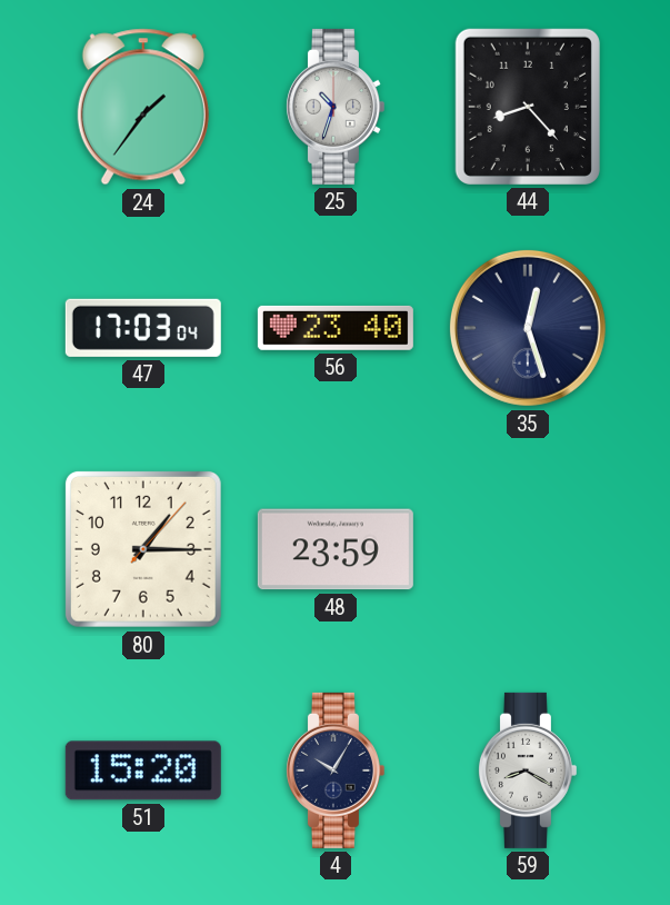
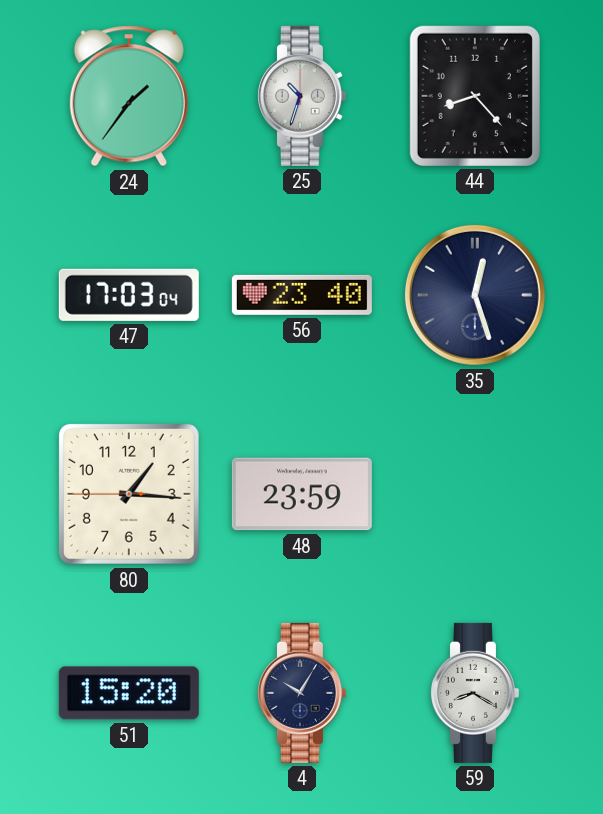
80: 1:15:07 -> 1:15:45
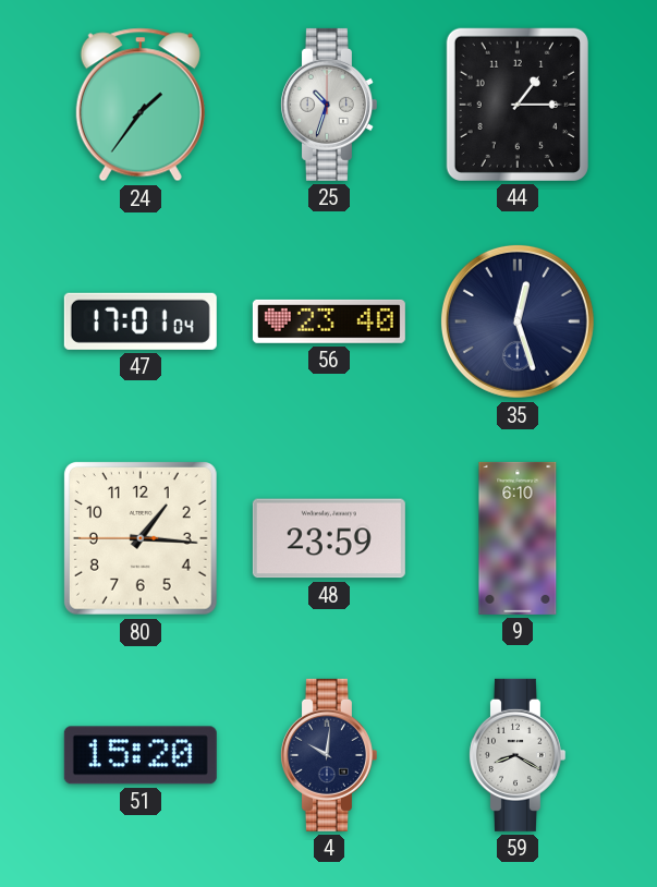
44: 8:23 -> 1:15
47: 17:03 -> 17:01
9: none -> 6:10
4: 10:05 -> 10:01
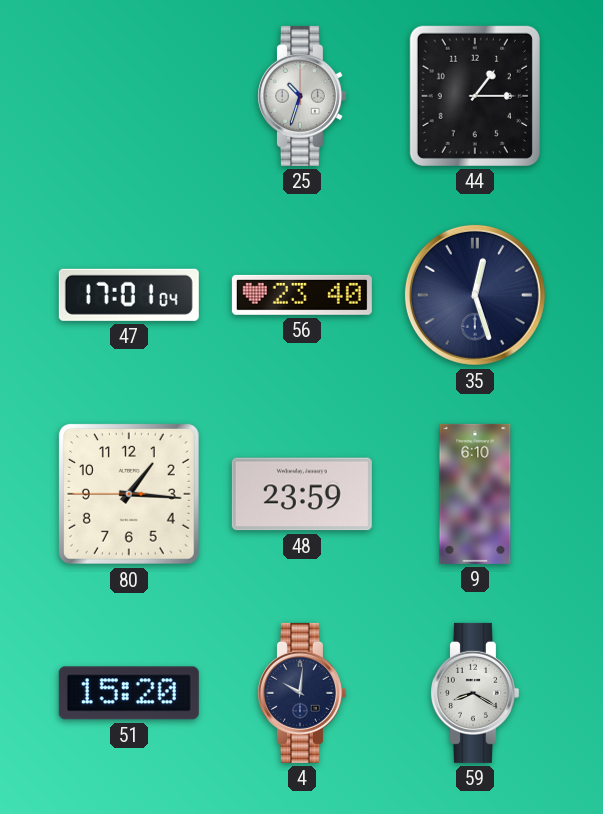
24: 1:36 -> none
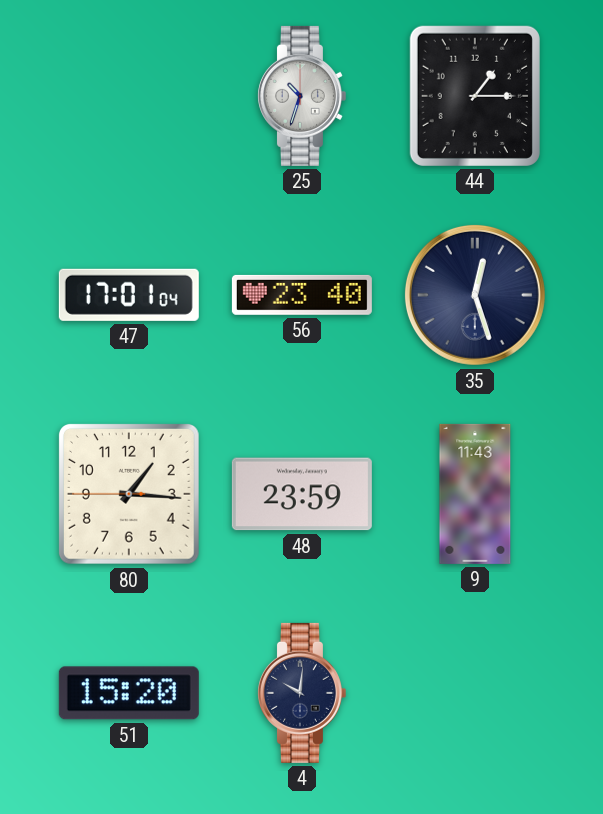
9: 6:10 -> 11:43
59: 8:20 -> none
